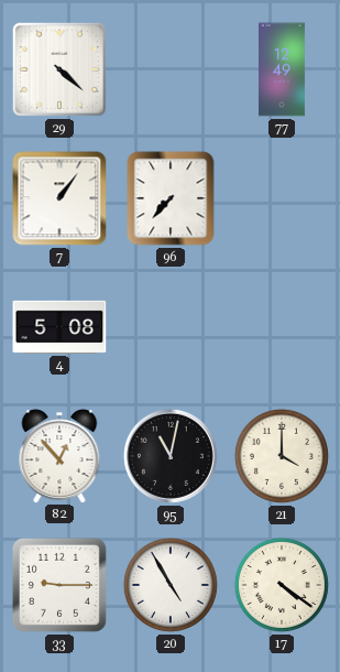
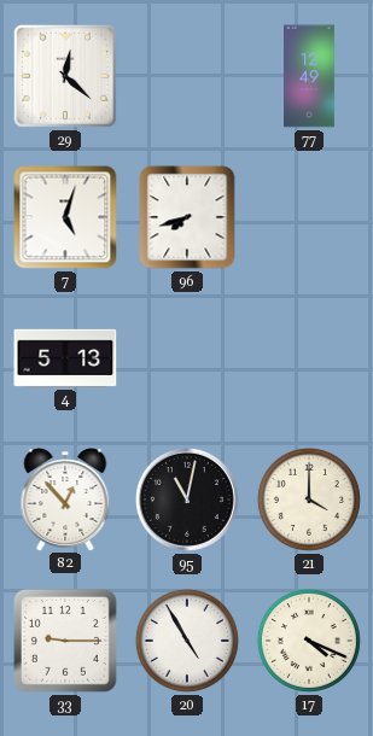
29: 4:22 -> 12:22
7: 1:06 -> 5:03
96: 7:37 -> 7:42
4: 5:08 -> 5:13
17: 4:21 -> 4:19
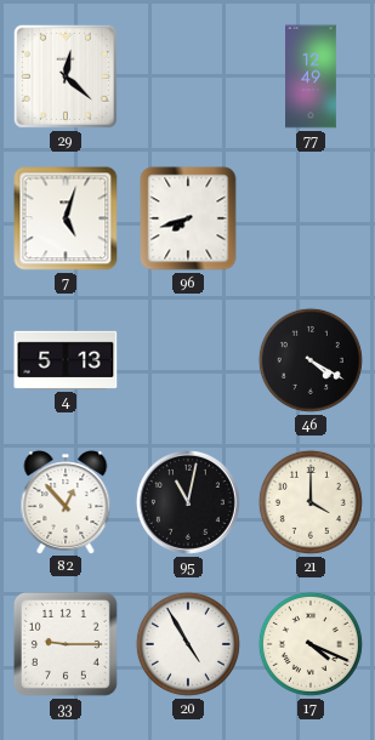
46: none -> 4:20
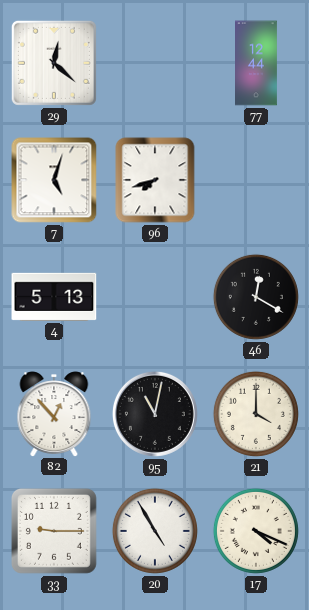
77: 12:49 -> 12:44
46: 4:20 -> 12:20
